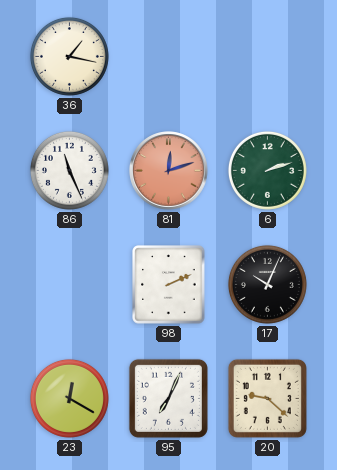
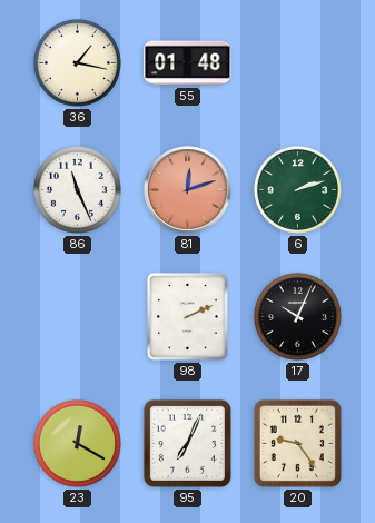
55: none -> 01:48
20: 9:22 -> 9:24
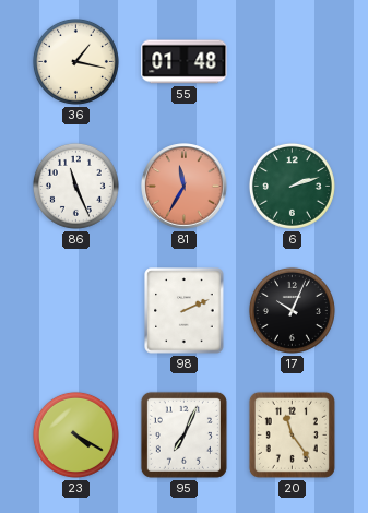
81: 12:12 -> 11:35
23: 12:20 -> 4:20
20: 9:24 -> 11:24
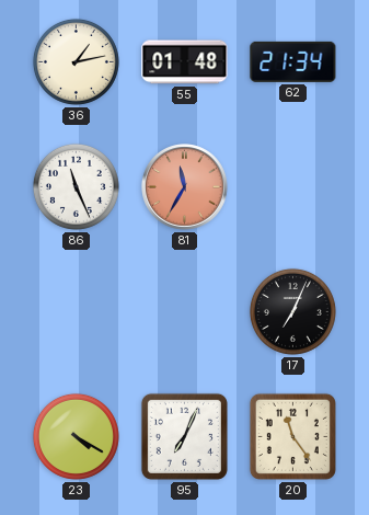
36: 1:17 -> 1:13
62: none -> 21:34
6: 2:12 -> none
98: 2:11 -> none
17: 10:04 -> 7:04
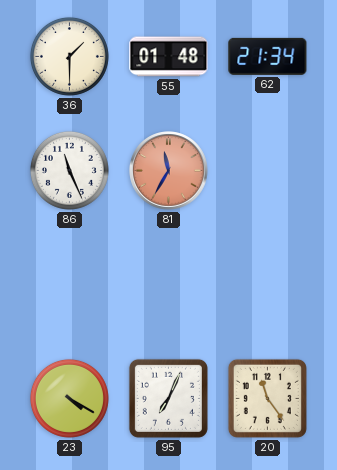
36: 1:13 -> 1:30
17: 7:04 -> none
